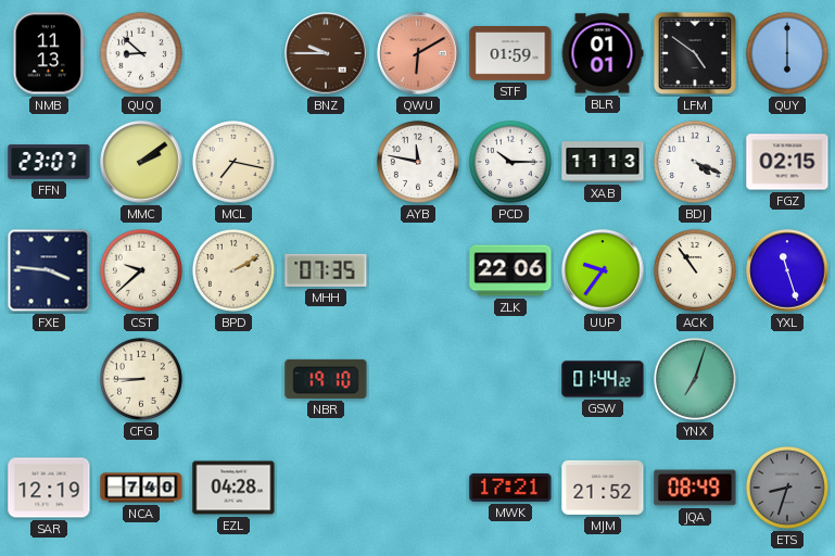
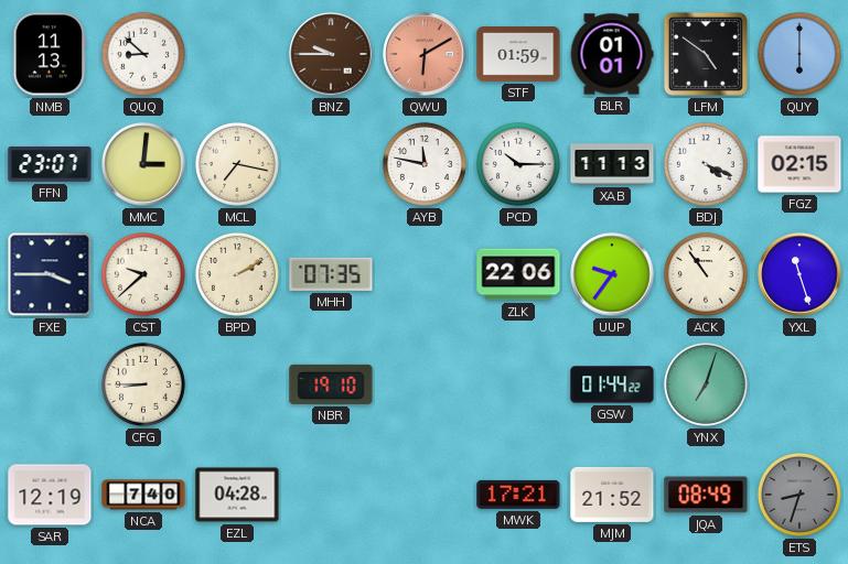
MMC: 2:09 -> 3:01
FXE: 3:46 -> 3:45
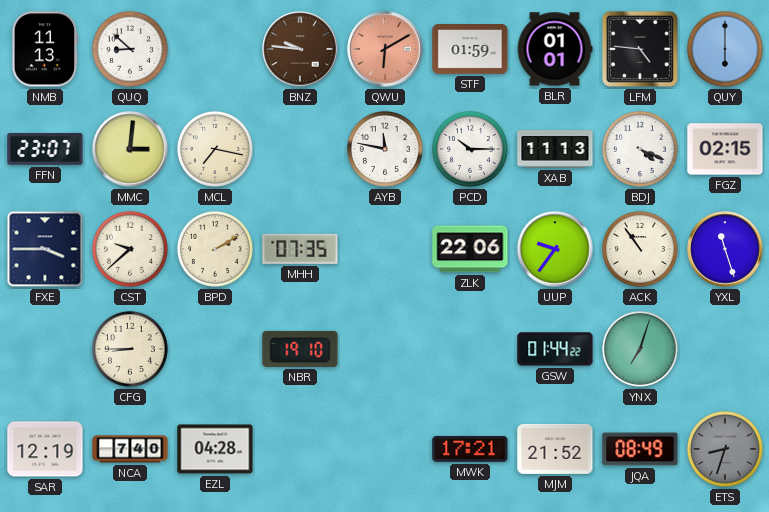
BNZ: 9:45 -> 9:46
LFM: 4:51 -> 4:46
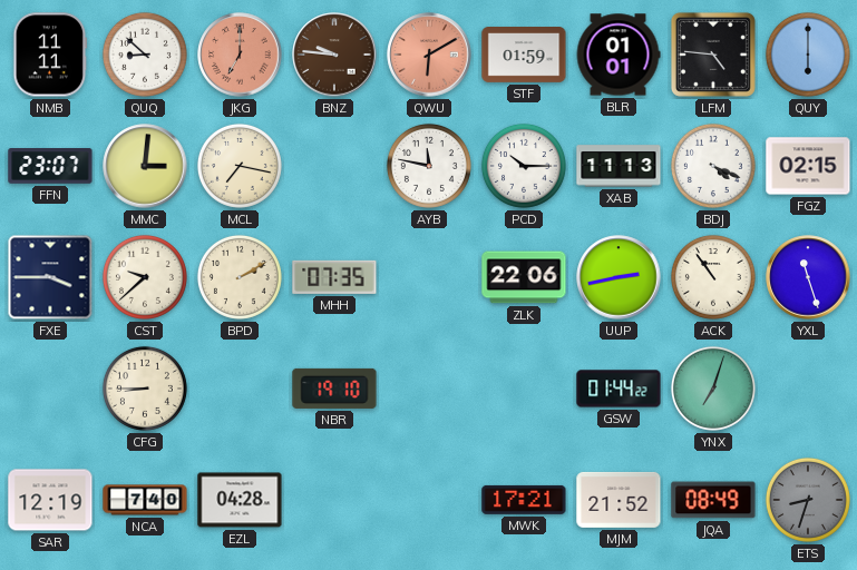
NMB: 11:13 -> 11:11
JKG: none -> 7:00
UUP: 9:36 -> 2:43
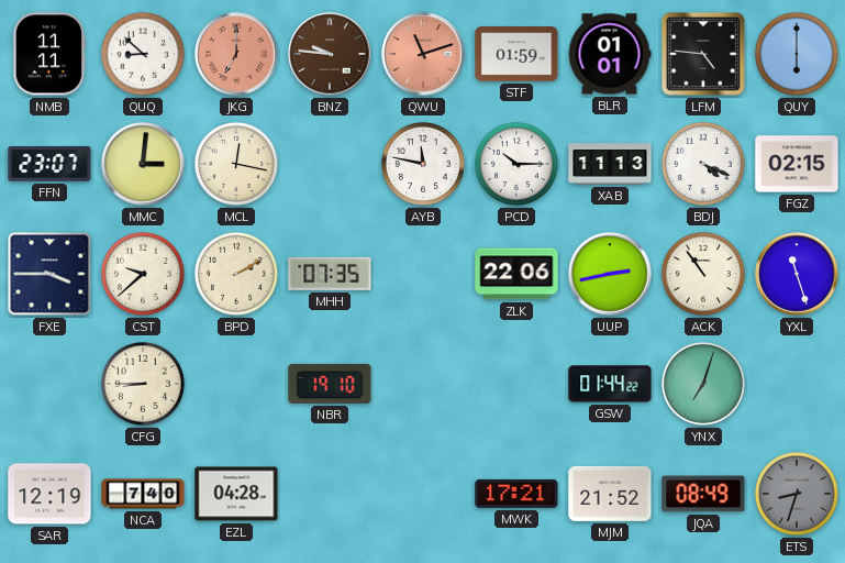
QWU: 6:10 -> 11:12
MCL: 7:17 -> 12:17
